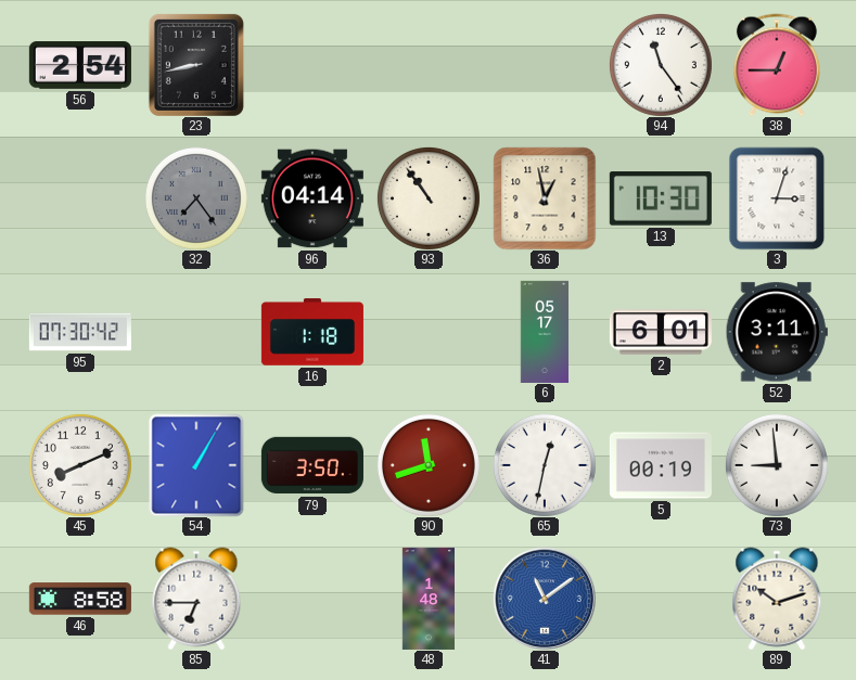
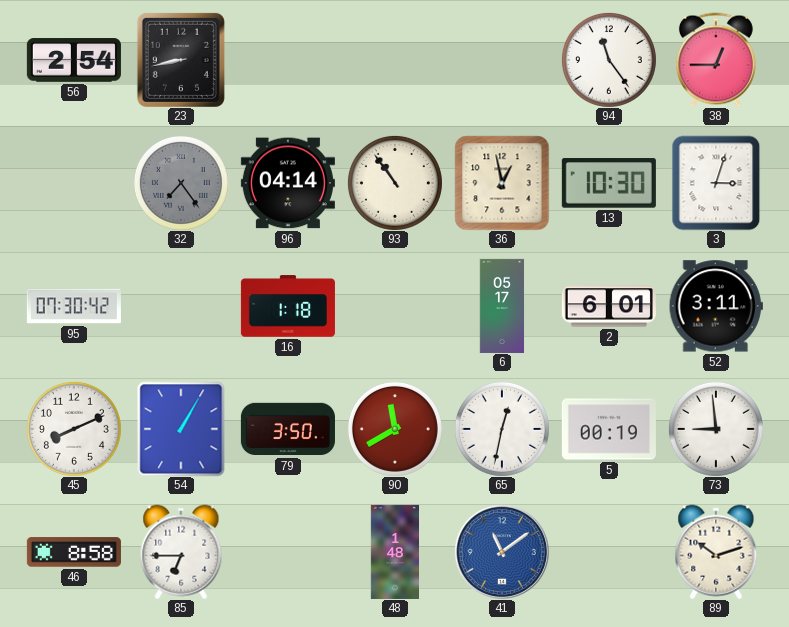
90: 11:42 -> 11:40
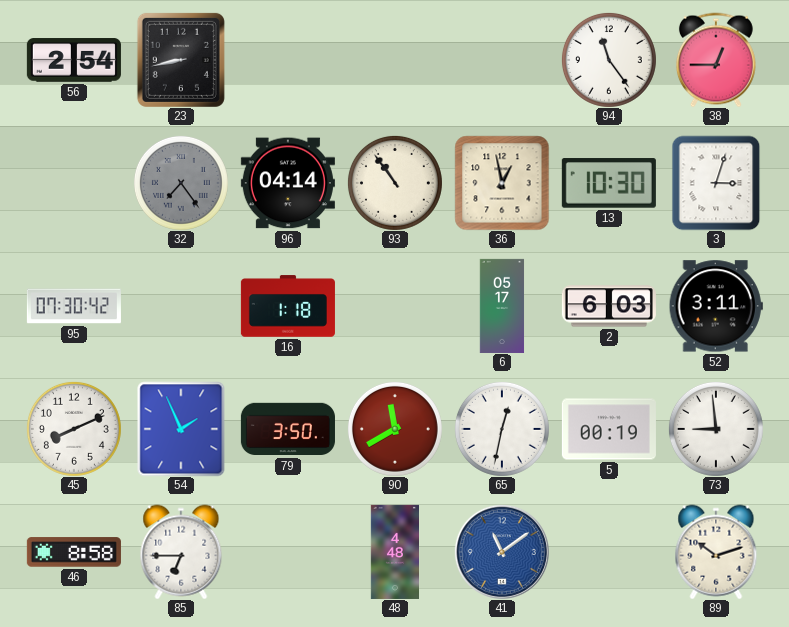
2: 6:01 -> 6:03
54: 1:05 -> 1:56
48: 1:48 -> 4:48
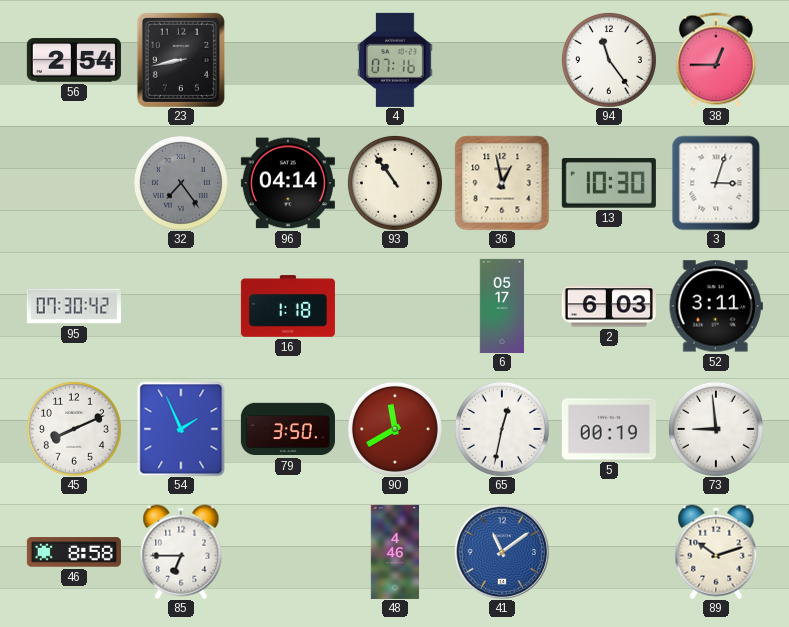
4: none -> 07:16
48: 4:48 -> 4:46
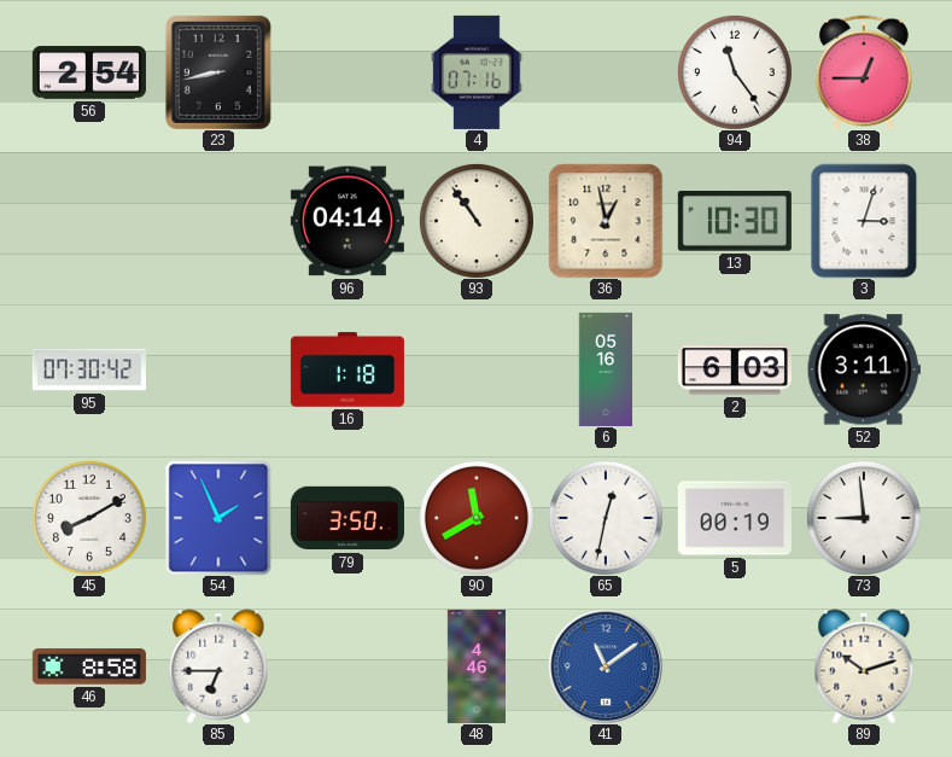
32: 7:24 -> none
6: 05:17 -> 05:16
45: 8:11 -> 8:10
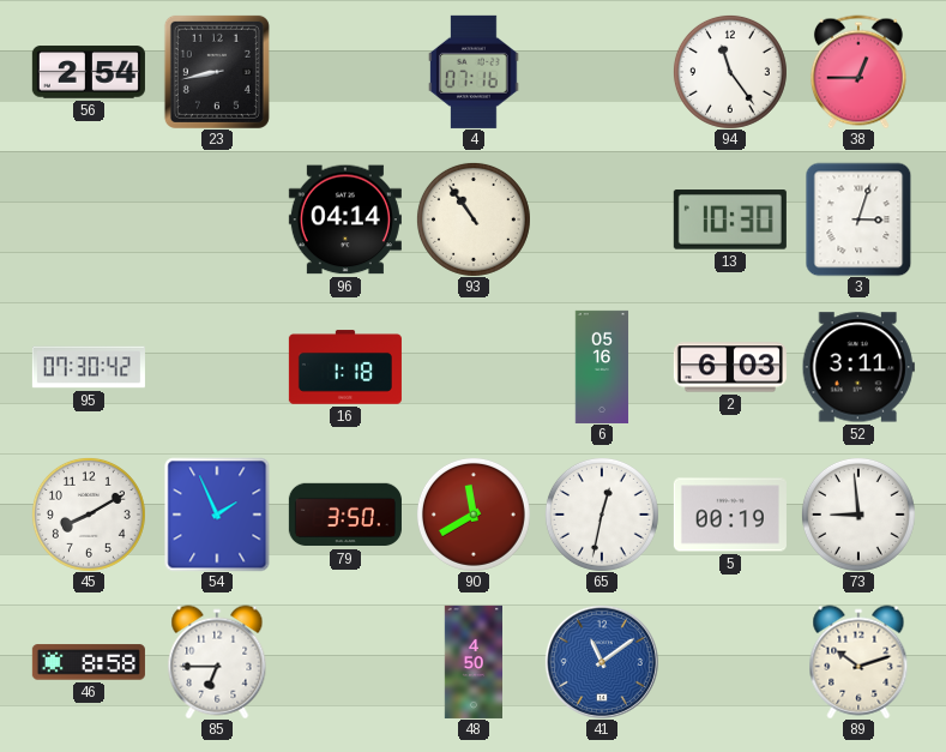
36: 12:58 -> none
48: 4:46 -> 4:50
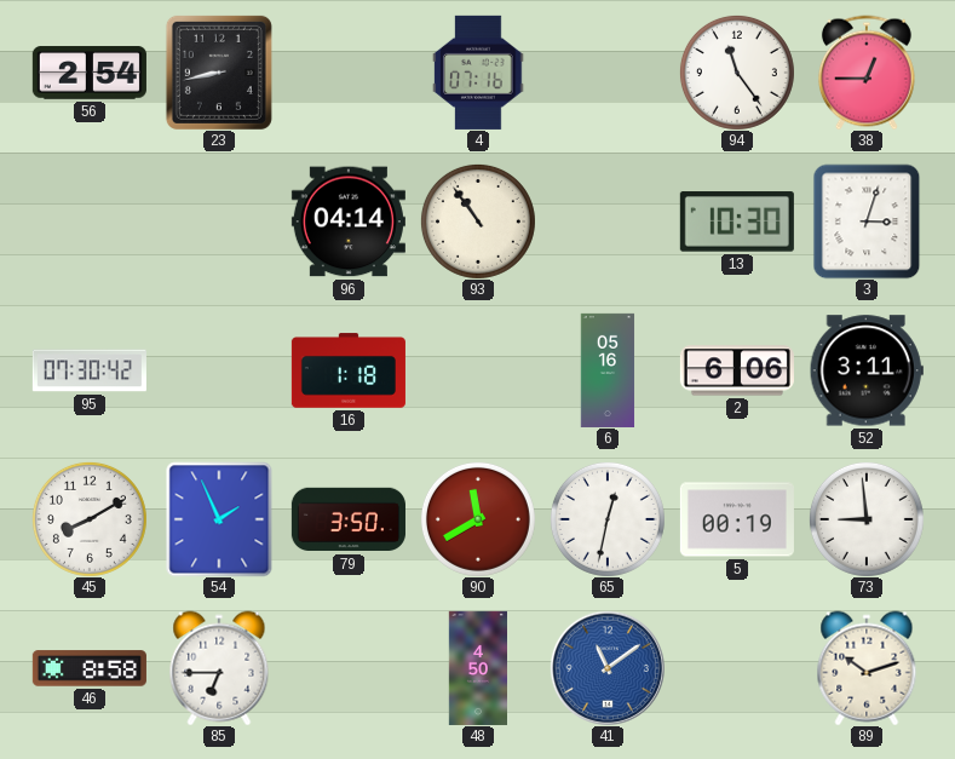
2: 6:03 -> 6:06
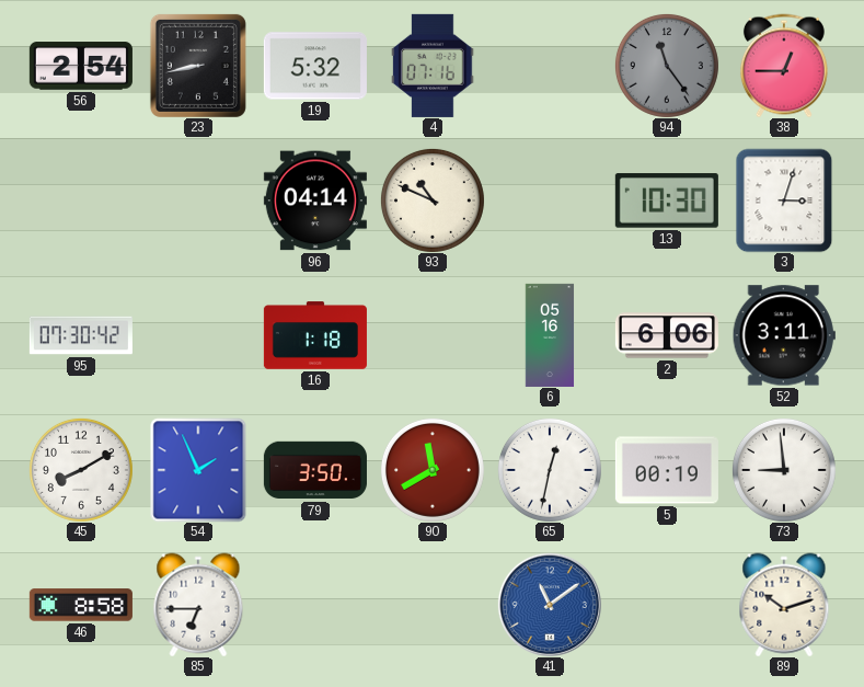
19: none -> 5:32
94 dial: white -> grey
93: 10:54 -> 10:49
48: 4:50 -> none
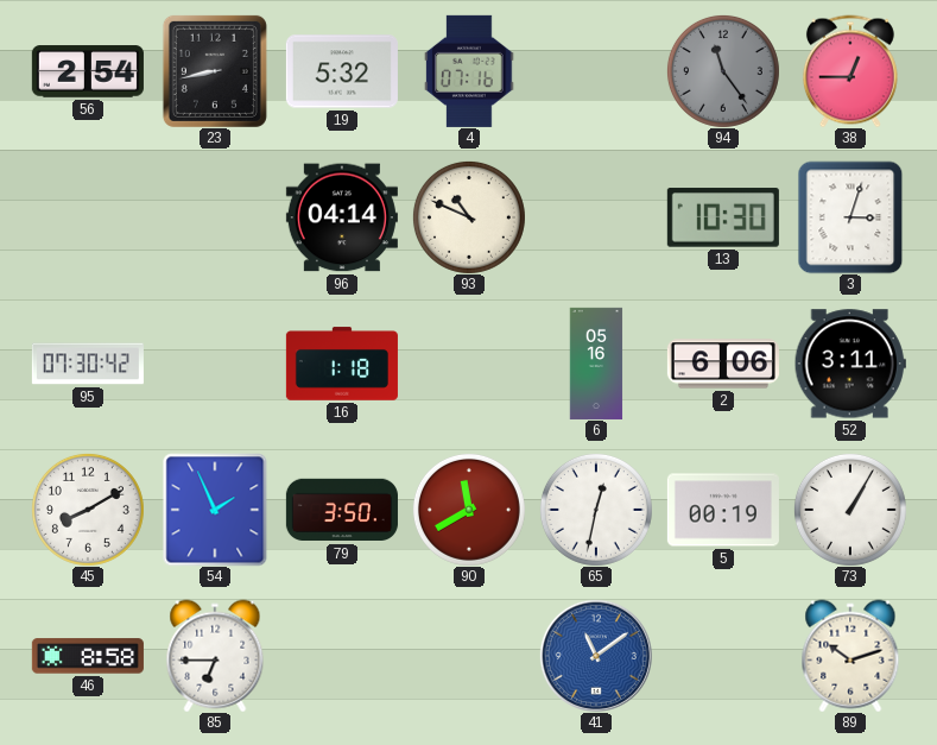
73: 8:59 -> 1:05
